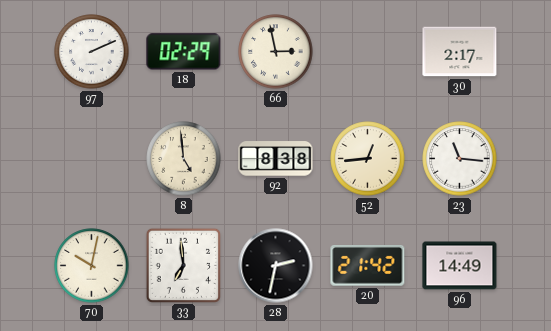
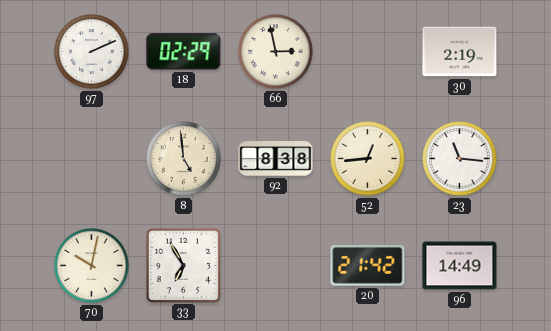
30: 2:17 -> 2:19
33: 6:59 -> 6:55
28: 2:32 -> none
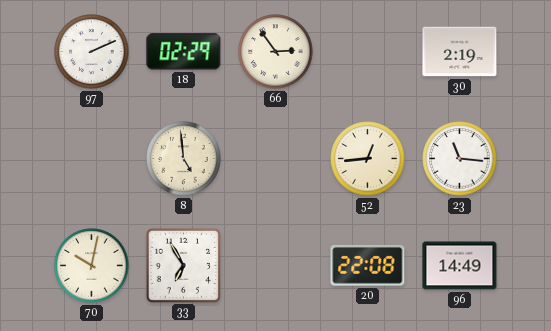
66: 2:58 -> 2:54
92: 8:38 -> none
20: 21:42 -> 22:08
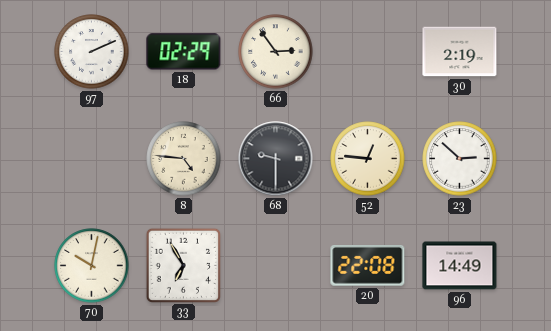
8: 4:59 -> 4:46
68: none -> 9:30
52: 12:44 -> 12:46
23: 11:16 -> 2:52
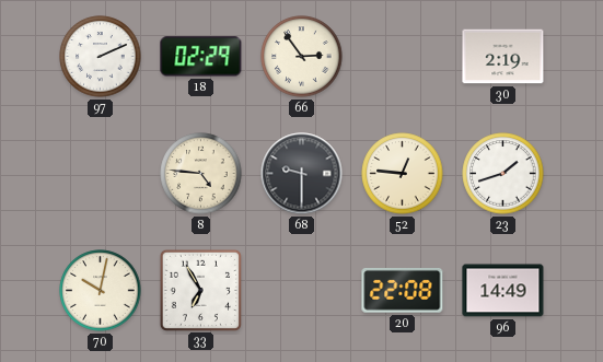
23: 2:52 -> 1:42
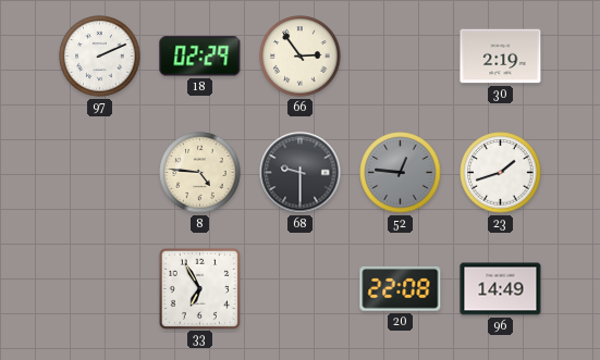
52 dial: cream -> grey
70: 10:02 -> none
